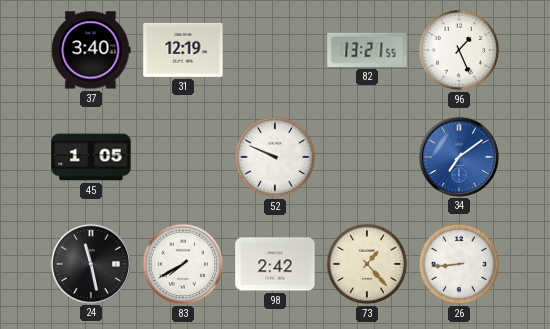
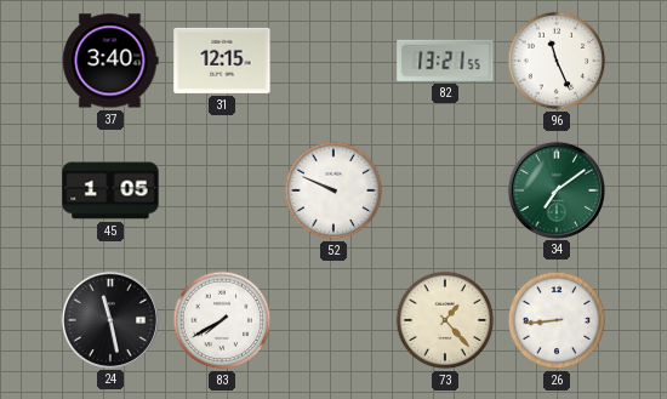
31: 12:19 -> 12:15
96: 1:26 -> 11:26
34 dial: blue -> green
98: 2:42 -> none
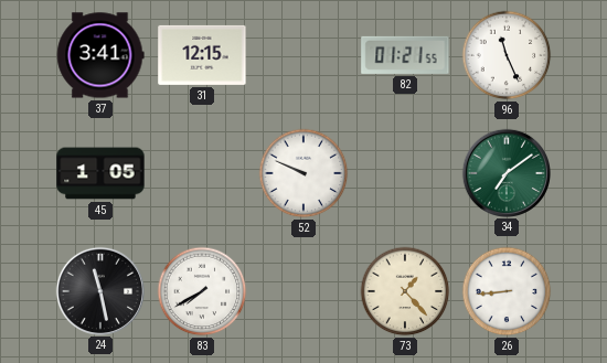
37: 3:40 -> 3:41
82: 13:21 -> 01:21
